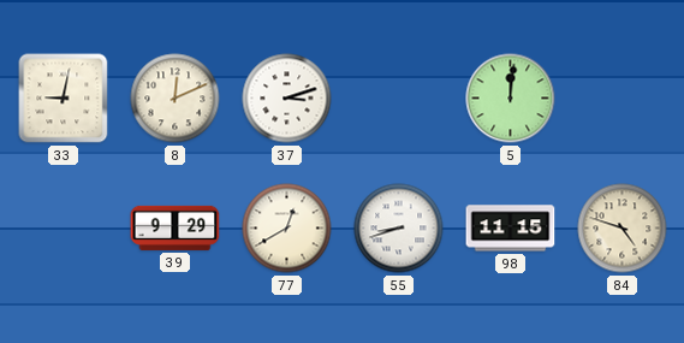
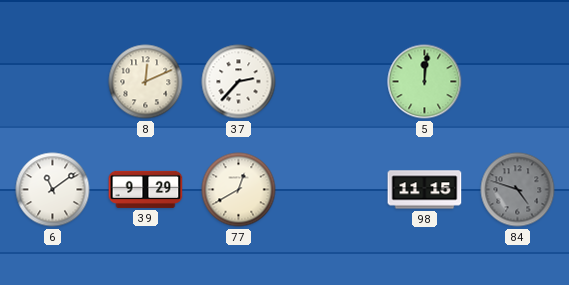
33: 9:02 -> none
37: 3:12 -> 2:37
6: none -> 11:09
55: 8:42 -> none
84 dial: cream -> grey
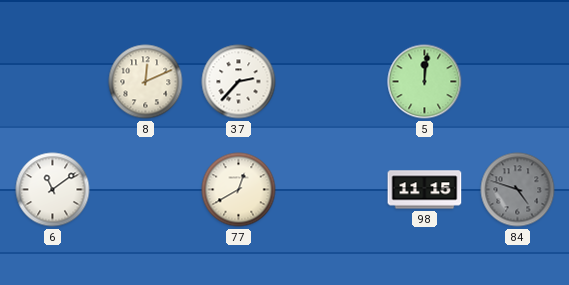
39: 9:29 -> none
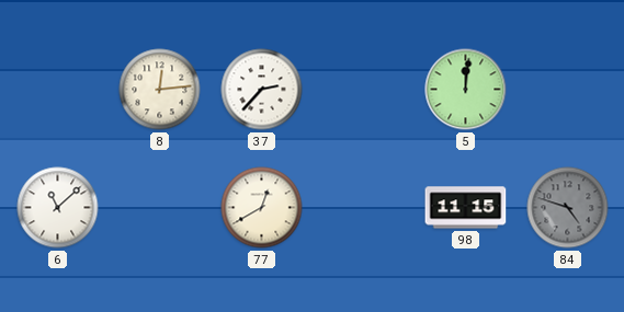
8: 12:11 -> 12:14
6: 11:09 -> 11:08
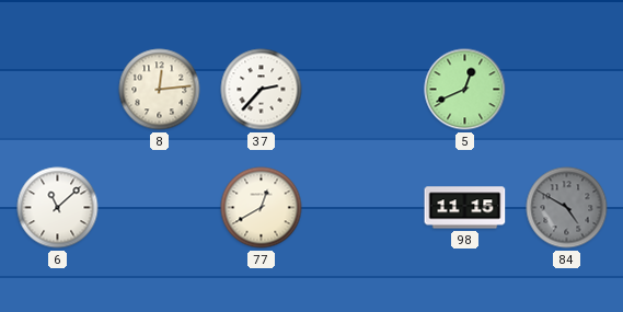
5: 12:01 -> 12:41
84: 4:48 -> 4:50
